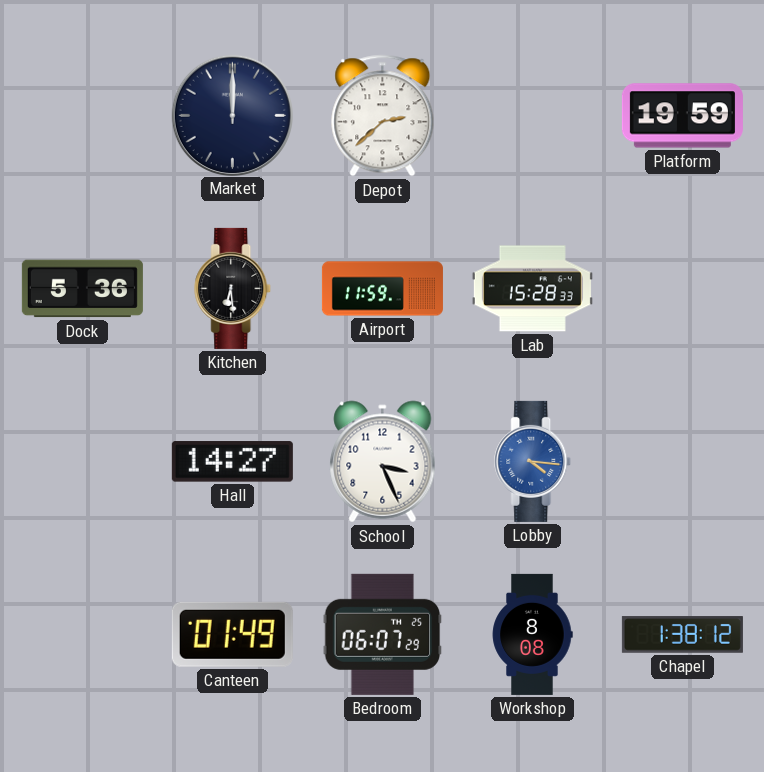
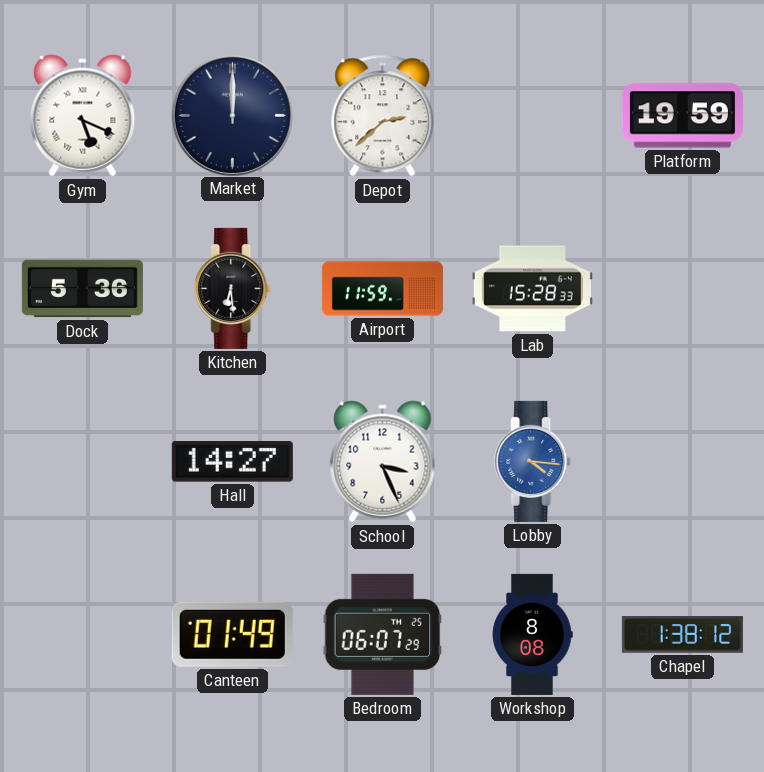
Gym: none -> 5:19
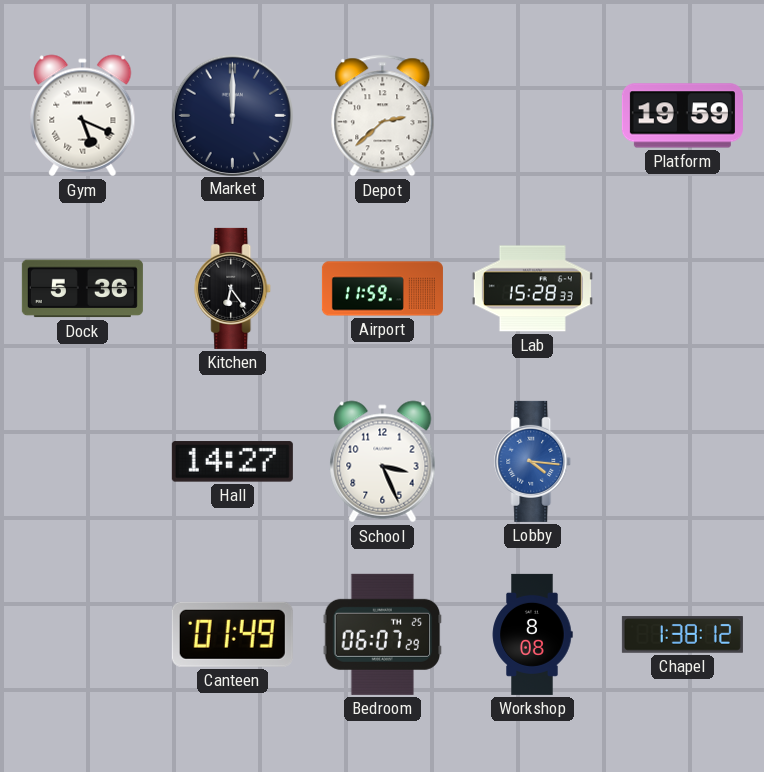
Kitchen: 6:29 -> 6:24
